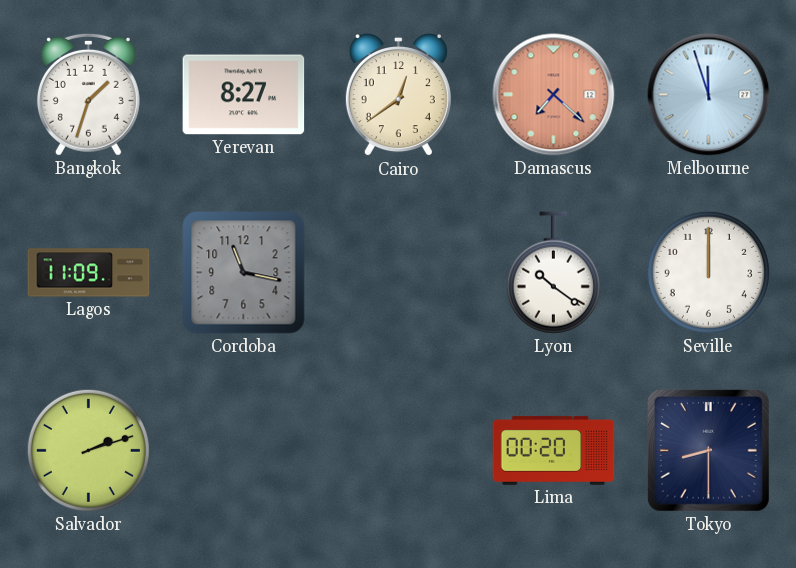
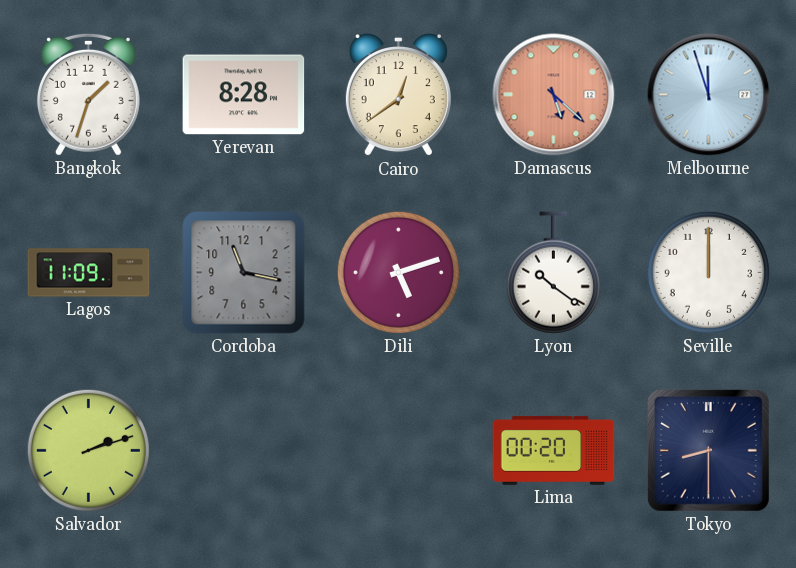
Yerevan: 8:27 -> 8:28
Damascus: 7:22 -> 5:22
Dili: none -> 5:12
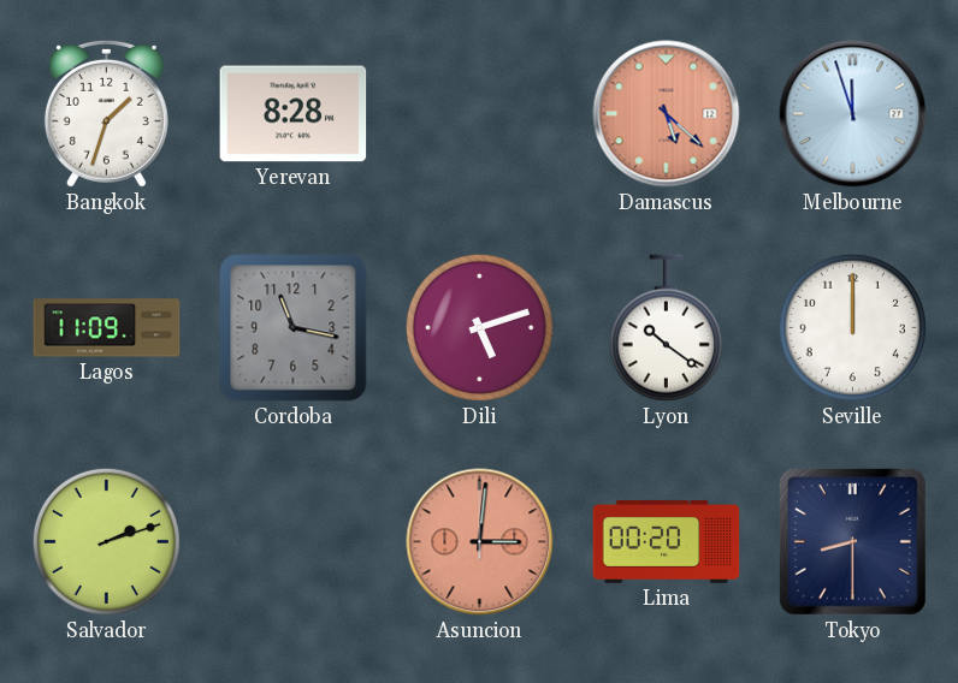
Cairo: 12:39 -> none
Asuncion: none -> 3:01
